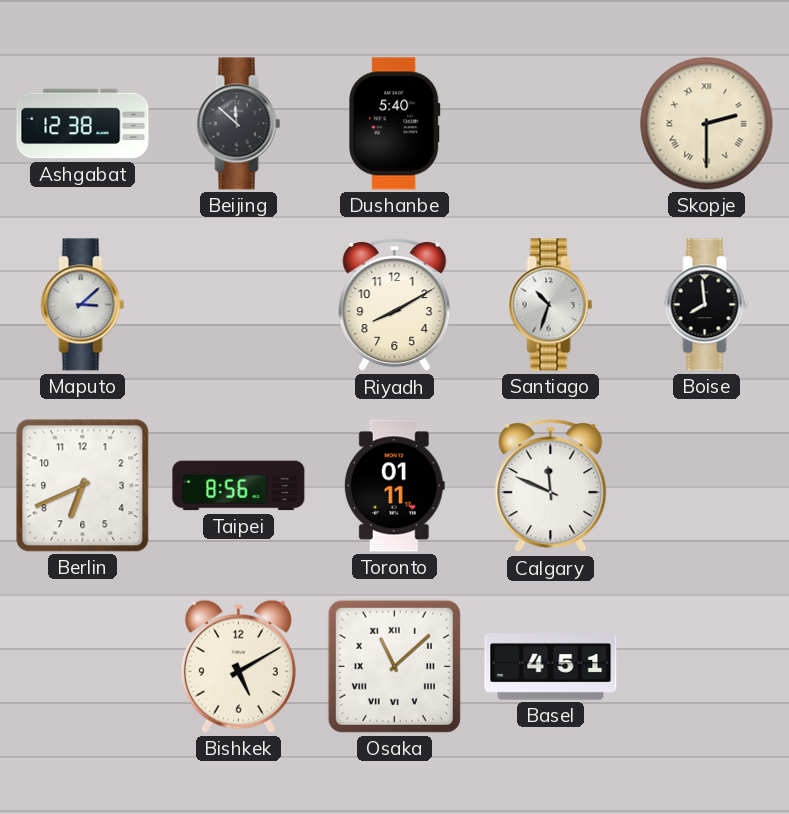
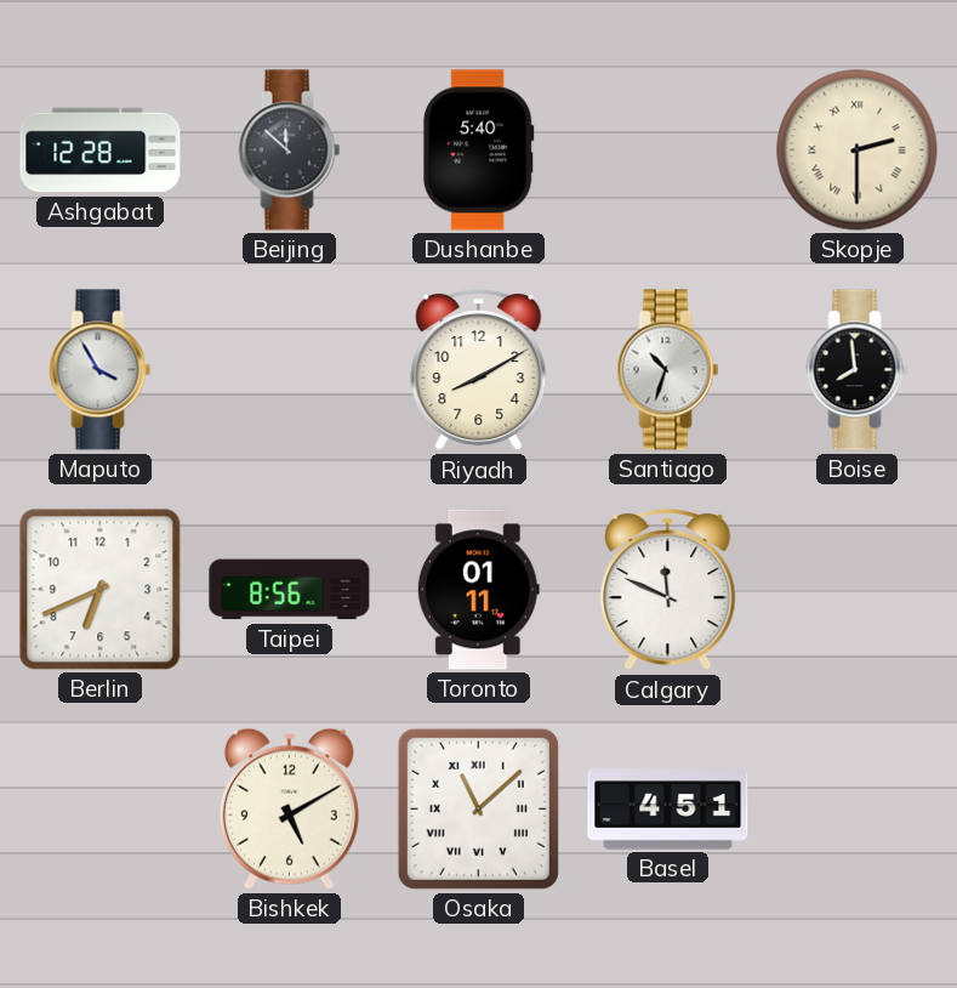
Ashgabat: 12:38 -> 12:28
Maputo: 3:08 -> 3:55
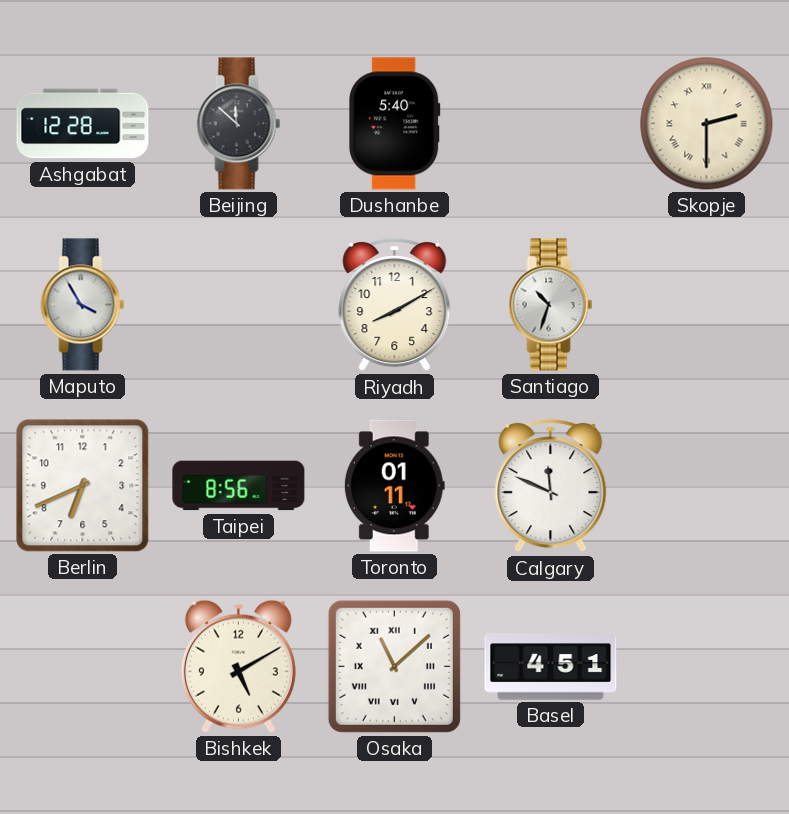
Boise: 7:59 -> none
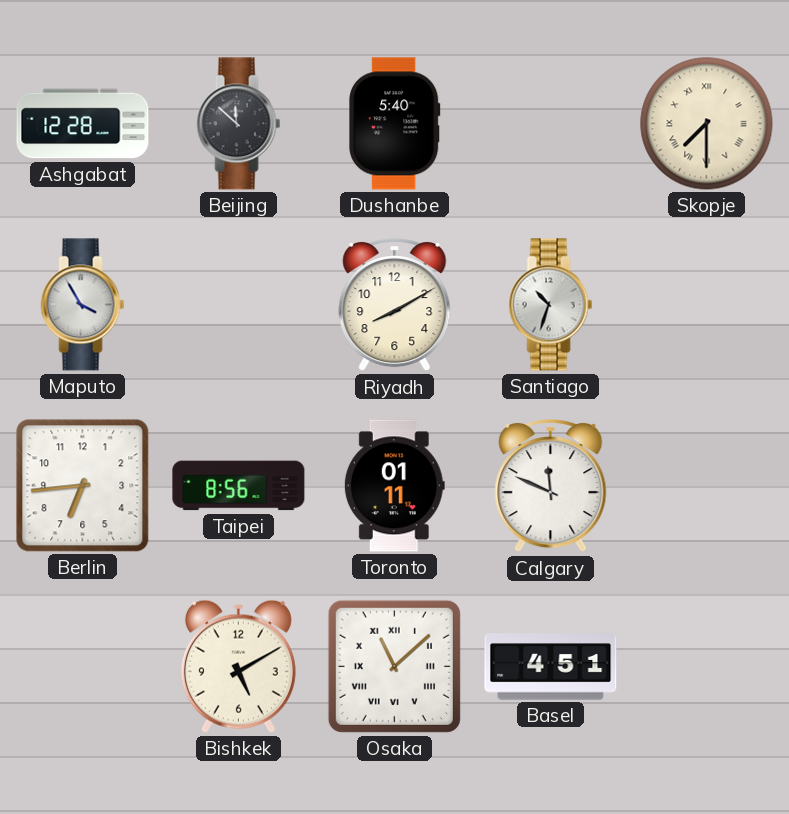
Skopje: 2:30 -> 7:30
Berlin: 6:41 -> 6:44
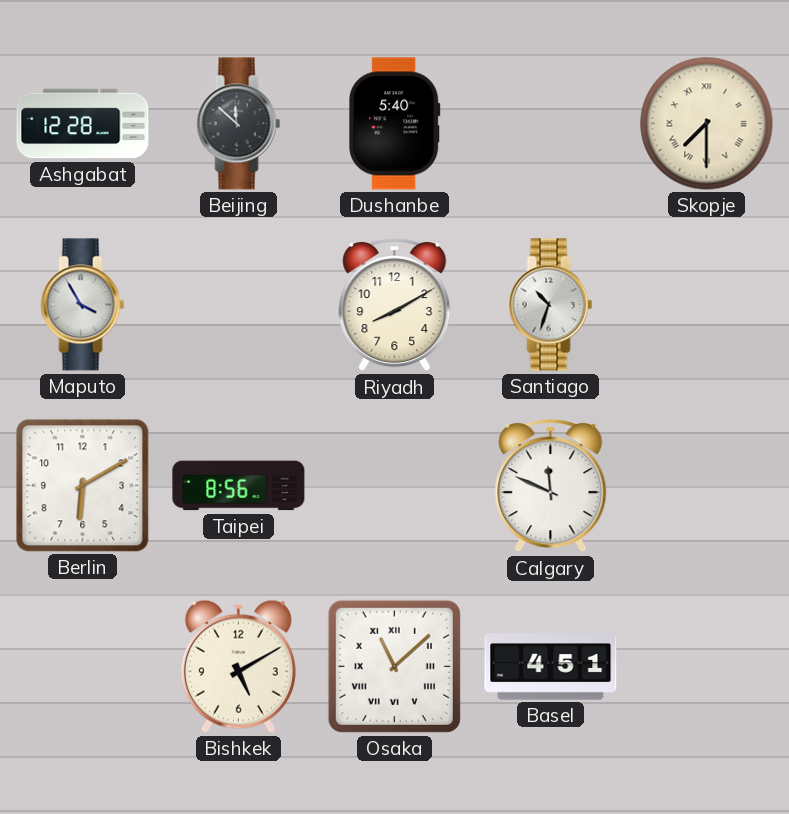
Berlin: 6:44 -> 6:10
Toronto: 01:11 -> none
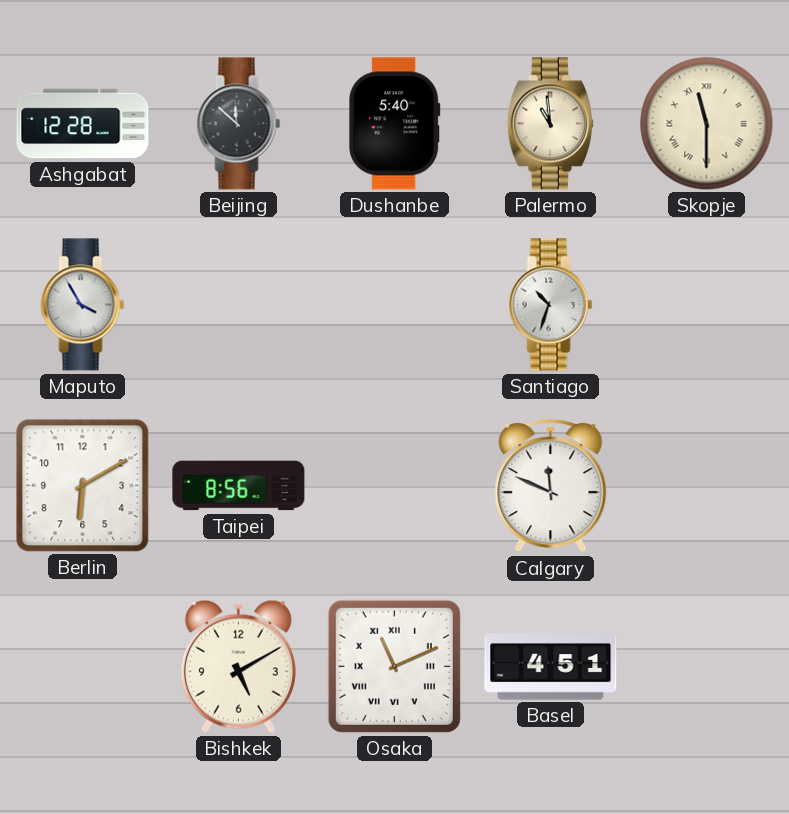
Palermo: none -> 10:59
Skopje: 7:30 -> 11:30
Riyadh: 8:10 -> none
Osaka: 11:08 -> 11:11
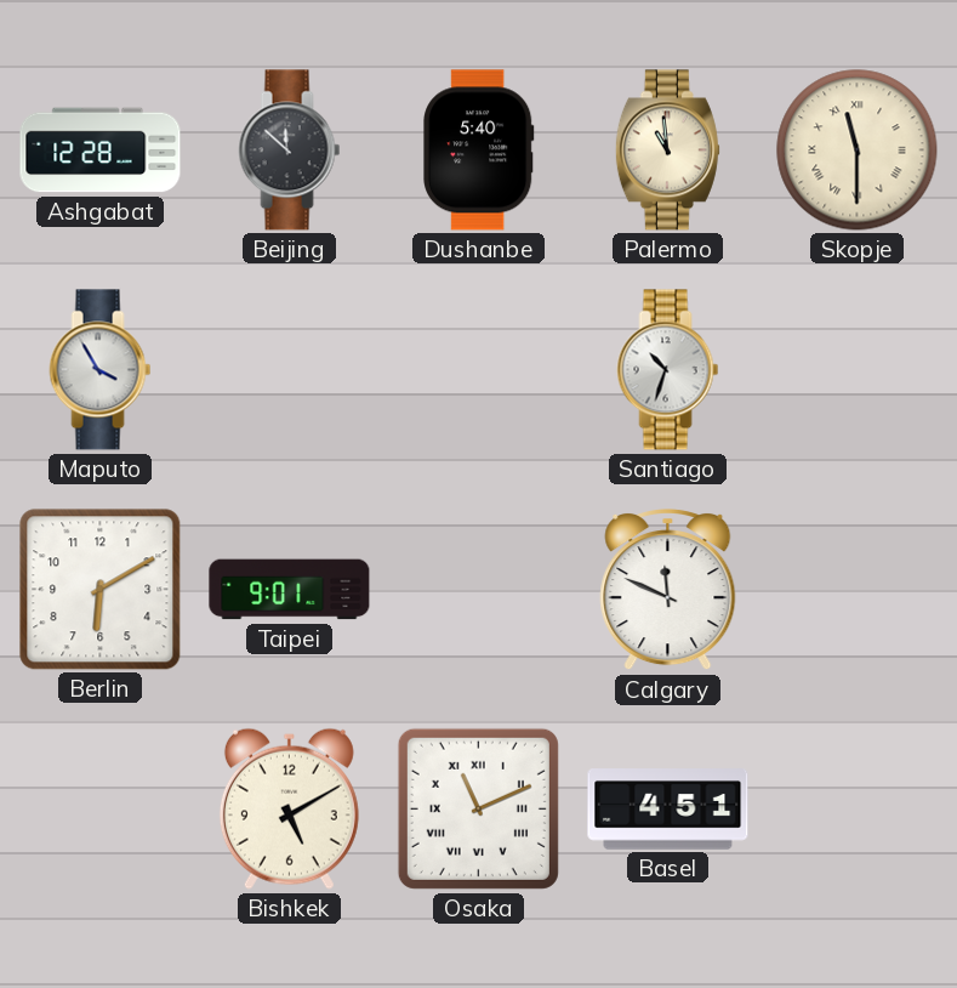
Taipei: 8:56 -> 9:01
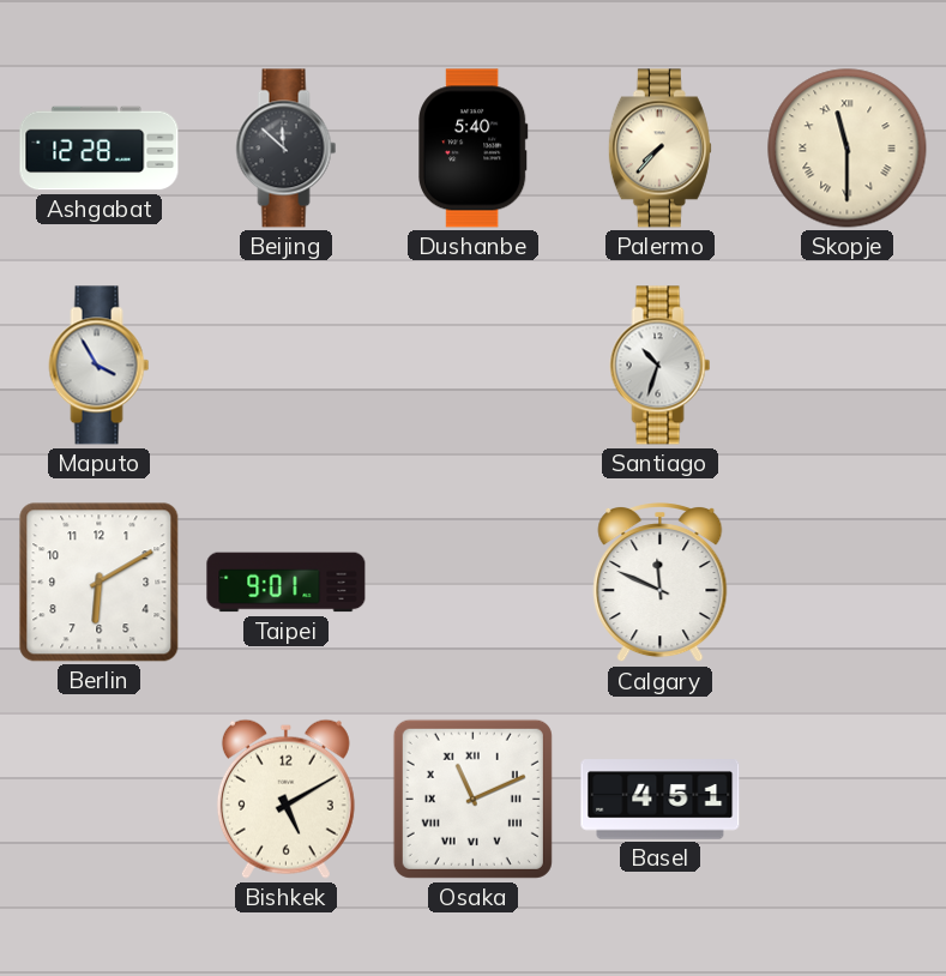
Palermo: 10:59 -> 7:37
